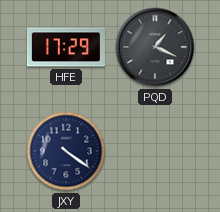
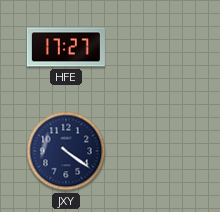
HFE: 17:29 -> 17:27
PQD: 1:19 -> none
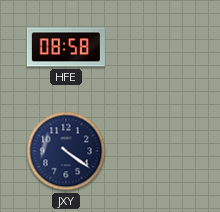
HFE: 17:27 -> 08:58
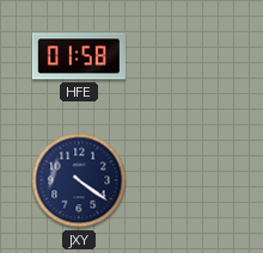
HFE: 08:58 -> 01:58
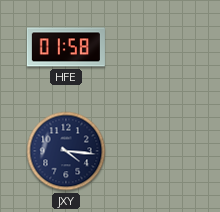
JXY: 4:21 -> 4:16
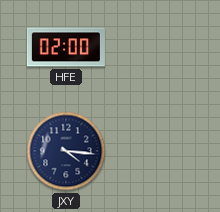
HFE: 01:58 -> 02:00
